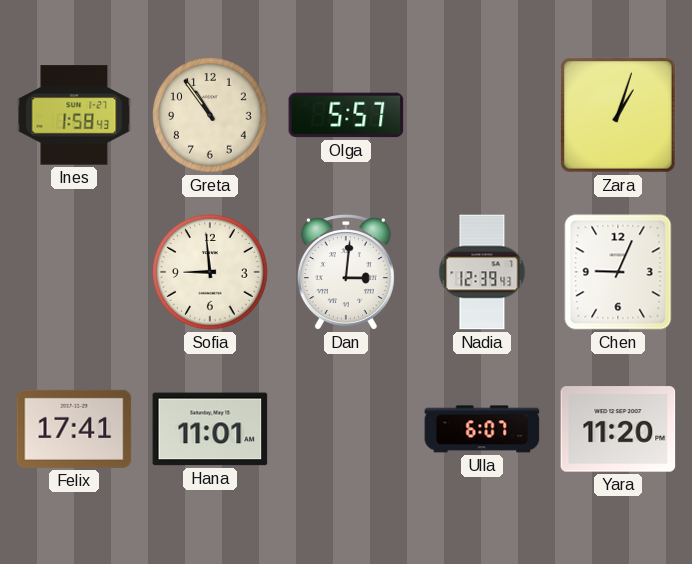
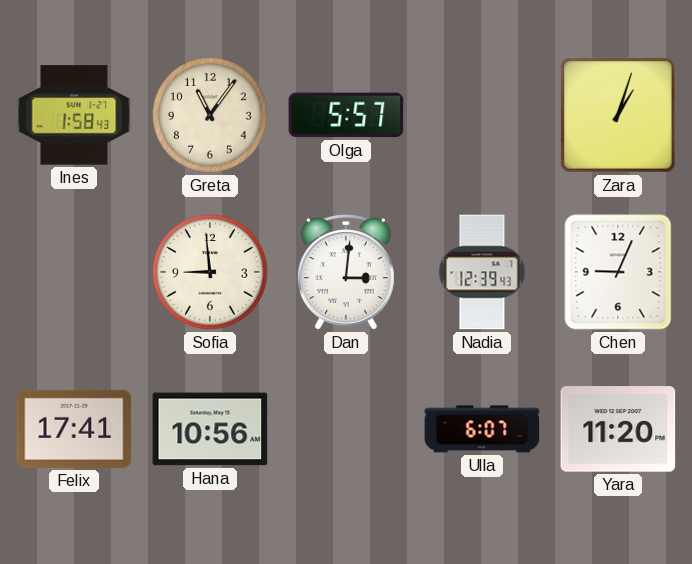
Greta: 10:54 -> 11:06
Hana: 11:01 -> 10:56
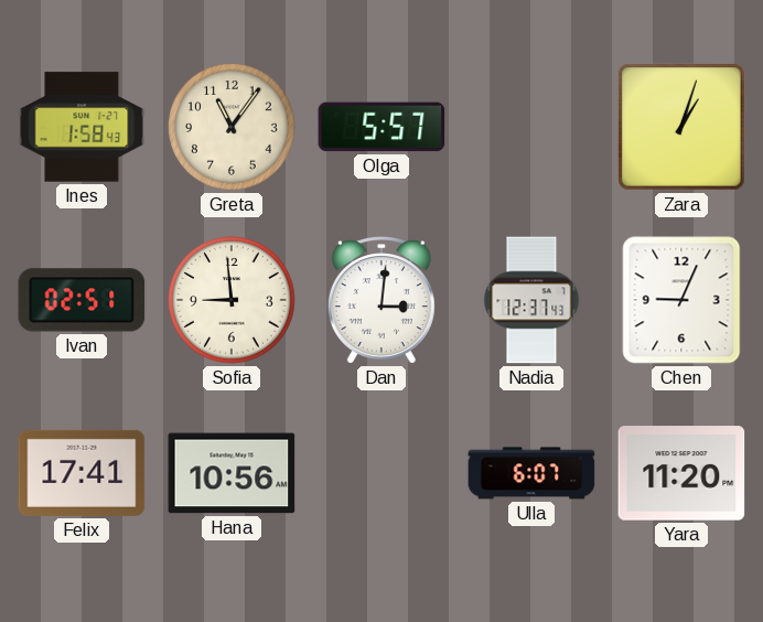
Ivan: none -> 02:51
Nadia: 12:39 -> 12:37
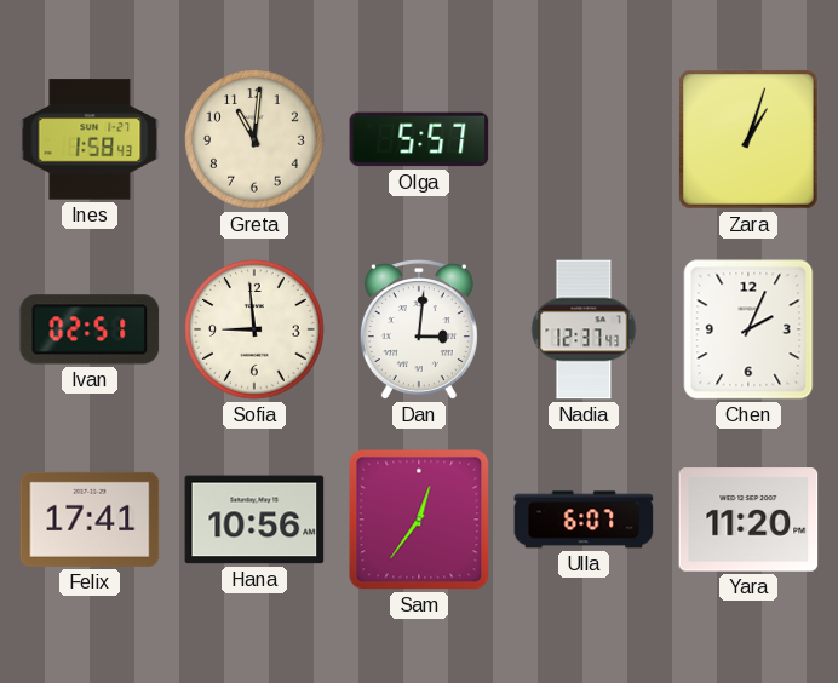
Greta: 11:06 -> 11:01
Chen: 9:04 -> 2:04
Sam: none -> 12:36
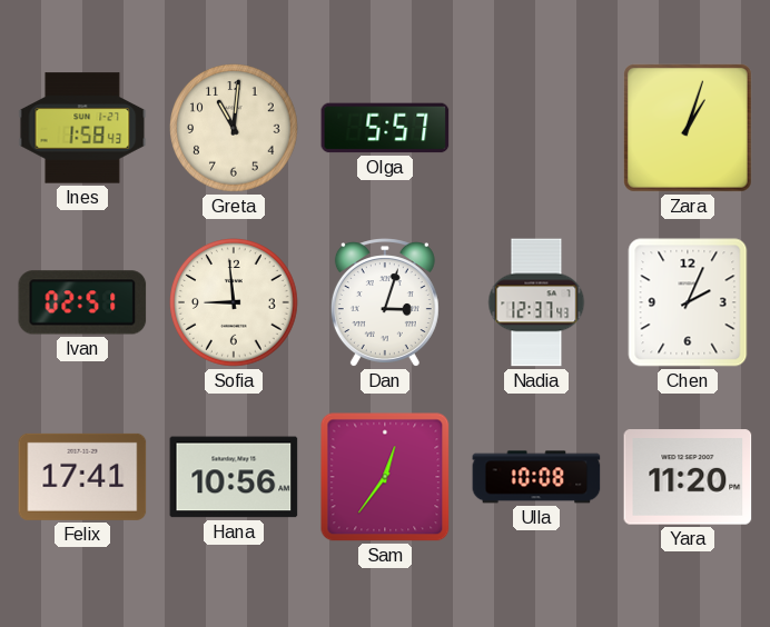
Dan: 3:01 -> 3:03
Ulla: 6:07 -> 10:08
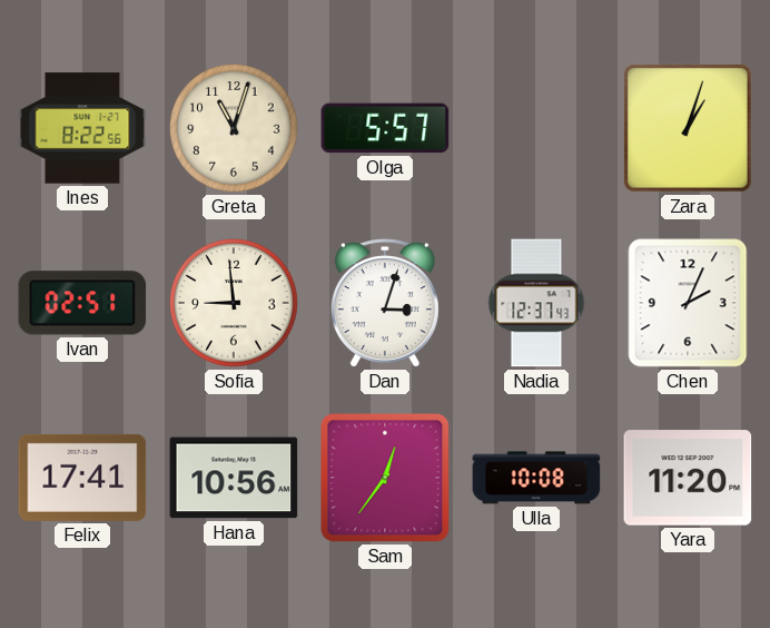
Ines: 1:58 -> 8:22
Greta: 11:01 -> 11:03
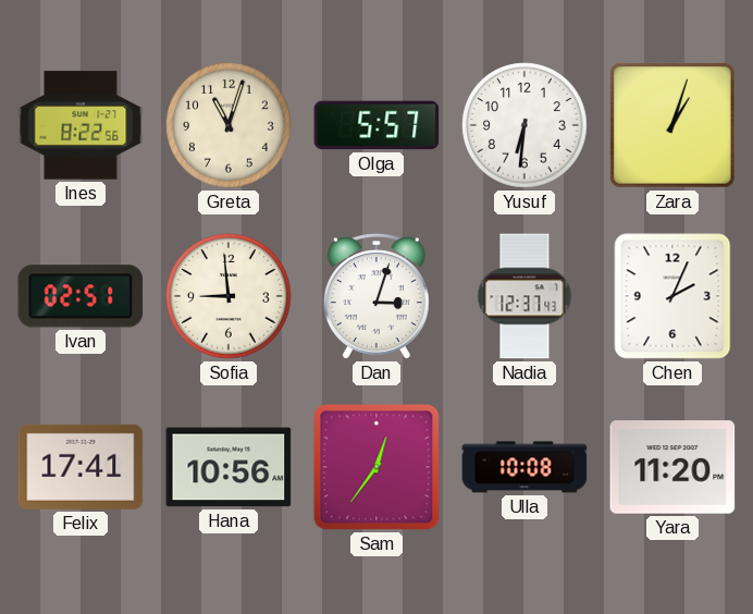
Yusuf: none -> 6:31
